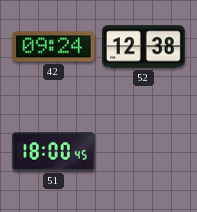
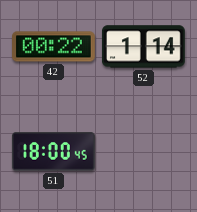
42: 09:24 -> 00:22
52: 12:38 -> 1:14
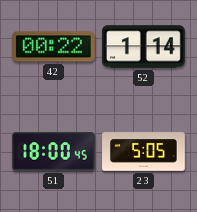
23: none -> 5:05
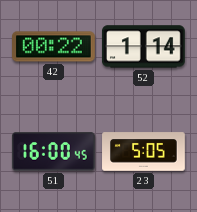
51: 18:00 -> 16:00
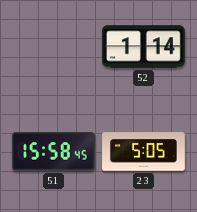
42: 00:22 -> none
51: 16:00 -> 15:58
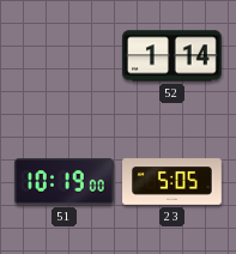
51: 15:58 -> 10:19
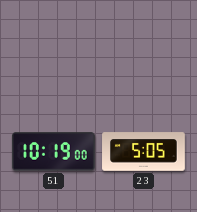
52: 1:14 -> none
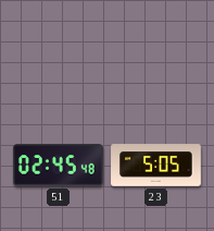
51: 10:19 -> 02:45
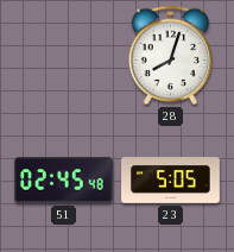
28: none -> 8:03
